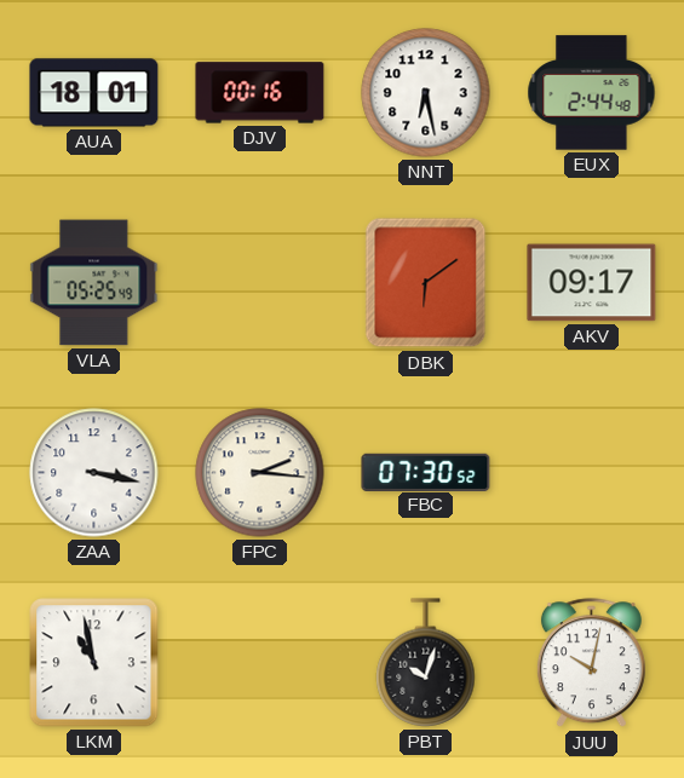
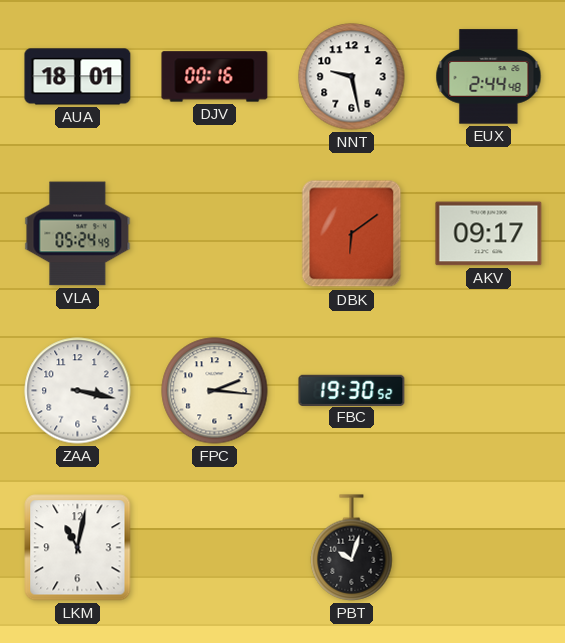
NNT: 6:28 -> 9:28
VLA: 05:25 -> 05:24
FBC: 07:30 -> 19:30
LKM: 10:58 -> 11:02
JUU: 10:02 -> none
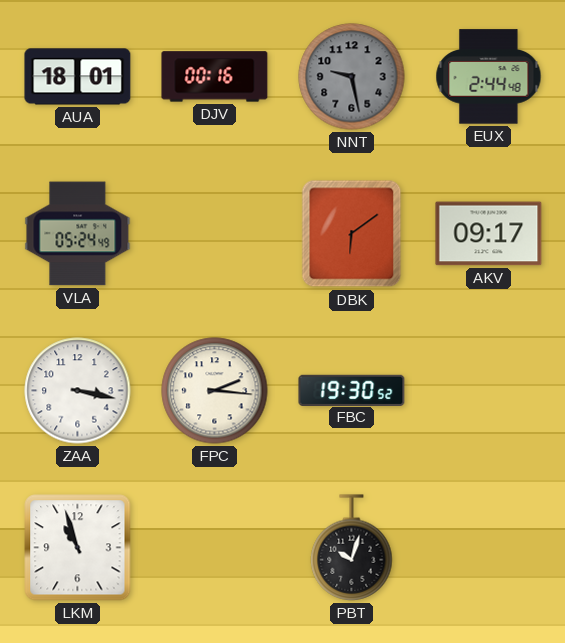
NNT dial: white -> grey
LKM: 11:02 -> 10:57
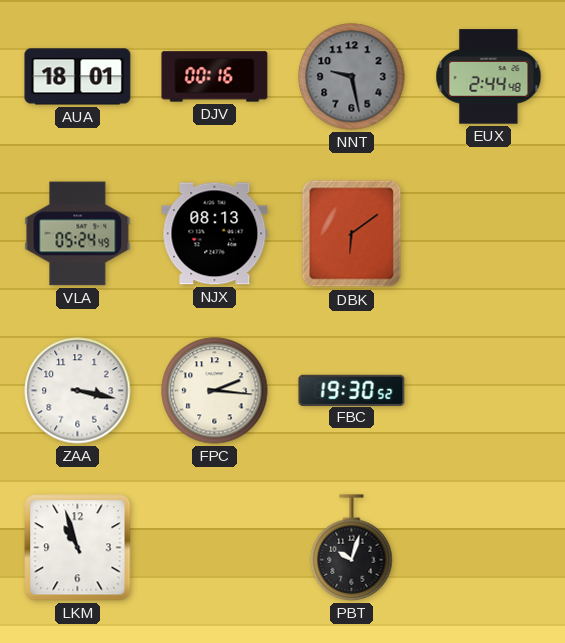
NJX: none -> 08:13
AKV: 09:17 -> none
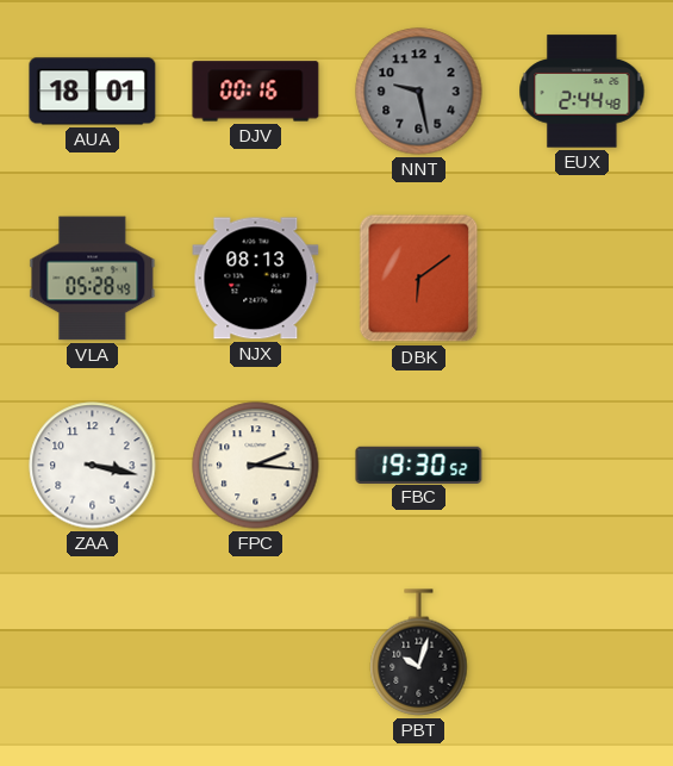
VLA: 05:24 -> 05:28
LKM: 10:57 -> none
